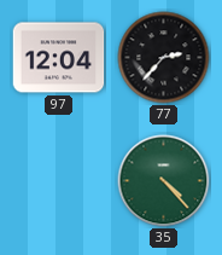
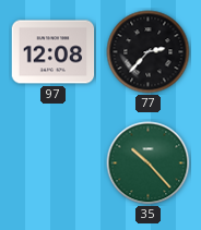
97: 12:04 -> 12:08
35: 4:23 -> 10:23
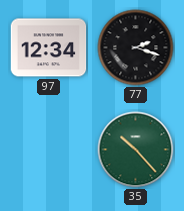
97: 12:08 -> 12:34
77: 2:37 -> 2:18
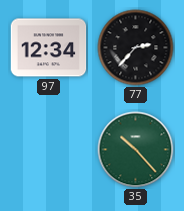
77: 2:18 -> 2:37
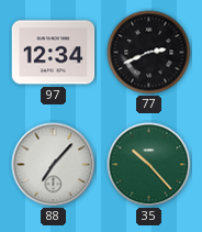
77: 2:37 -> 2:41
88: none -> 7:07
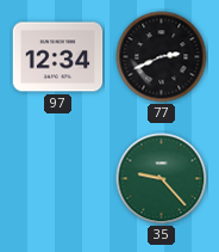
88: 7:07 -> none
35: 10:23 -> 9:23
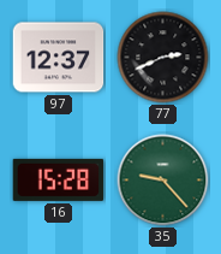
97: 12:34 -> 12:37
16: none -> 15:28
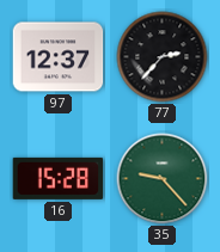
77: 2:41 -> 2:37
